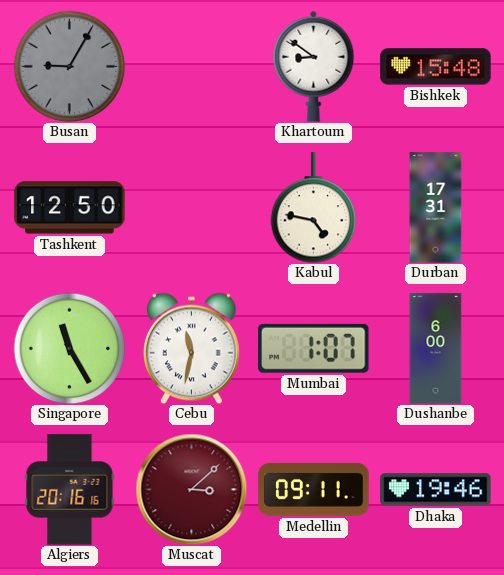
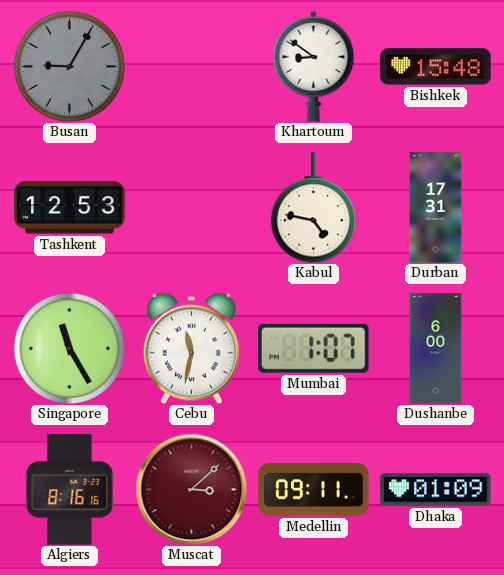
Tashkent: 12:50 -> 12:53
Algiers: 20:16 -> 8:16
Dhaka: 19:46 -> 01:09
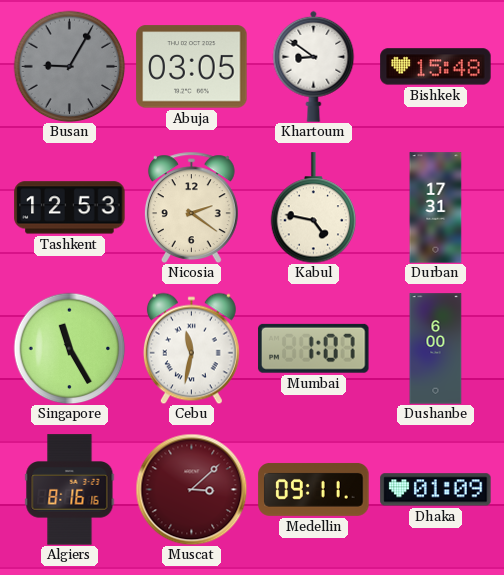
Abuja: none -> 03:05
Nicosia: none -> 2:21
